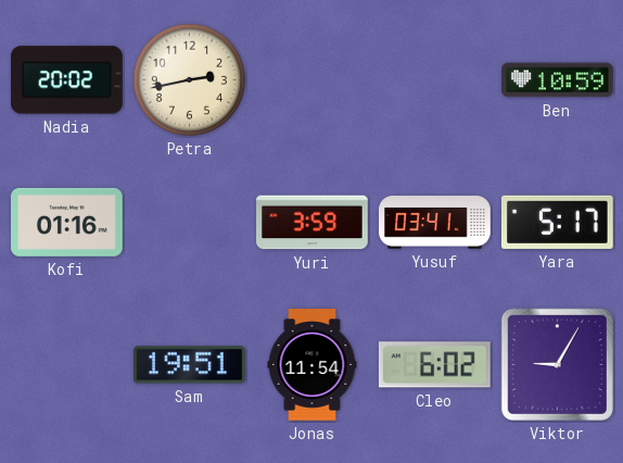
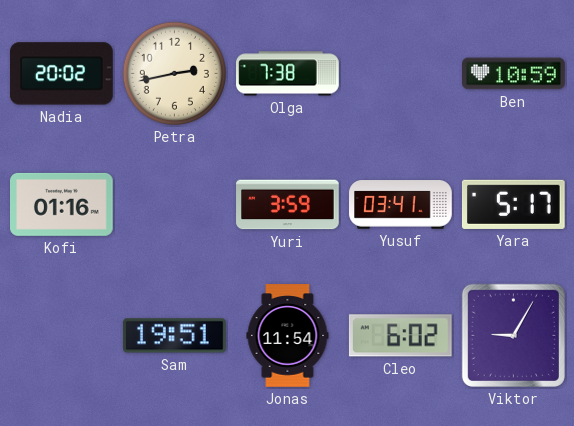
Olga: none -> 7:38
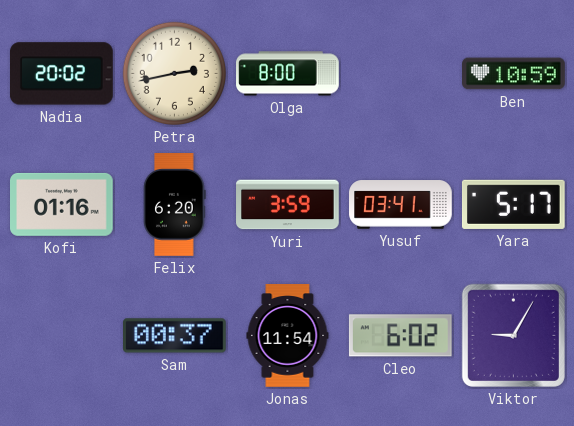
Olga: 7:38 -> 8:00
Felix: none -> 6:20
Sam: 19:51 -> 00:37
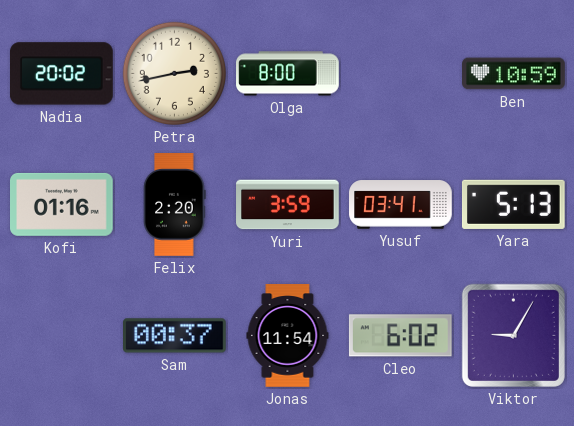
Felix: 6:20 -> 2:20
Yara: 5:17 -> 5:13
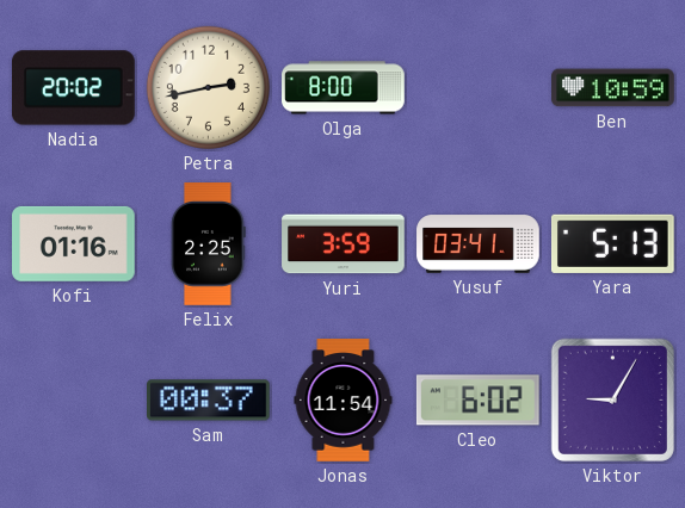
Felix: 2:20 -> 2:25
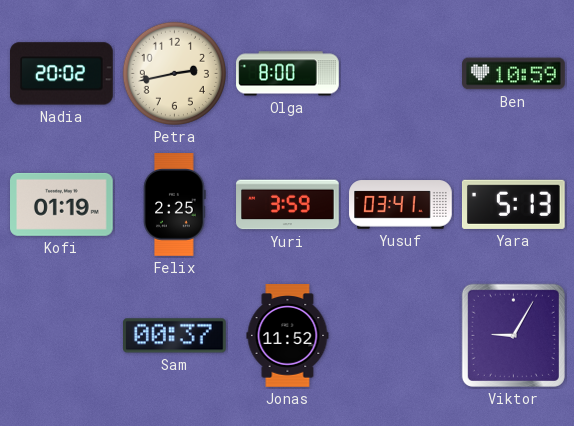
Kofi: 01:16 -> 01:19
Jonas: 11:54 -> 11:52
Cleo: 6:02 -> none
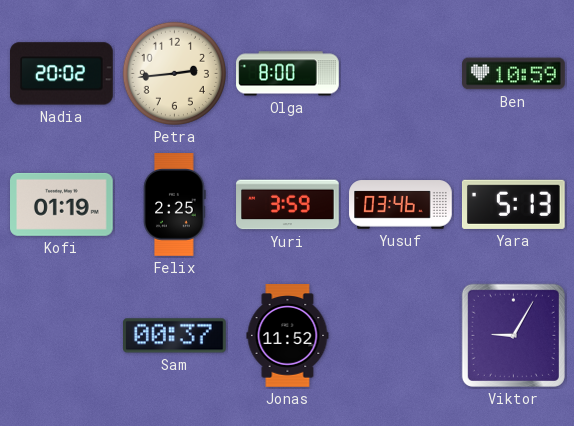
Petra: 2:43 -> 2:44
Yusuf: 03:41 -> 03:46
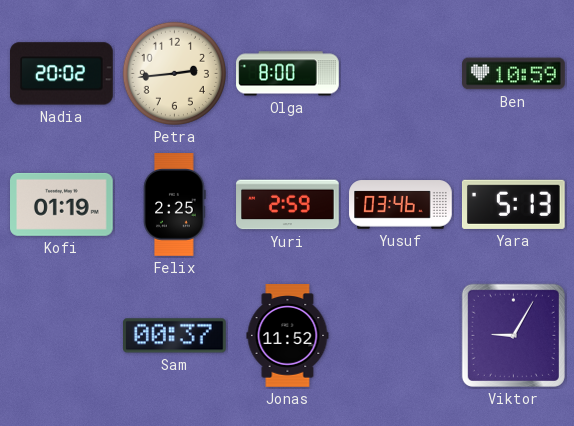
Yuri: 3:59 -> 2:59
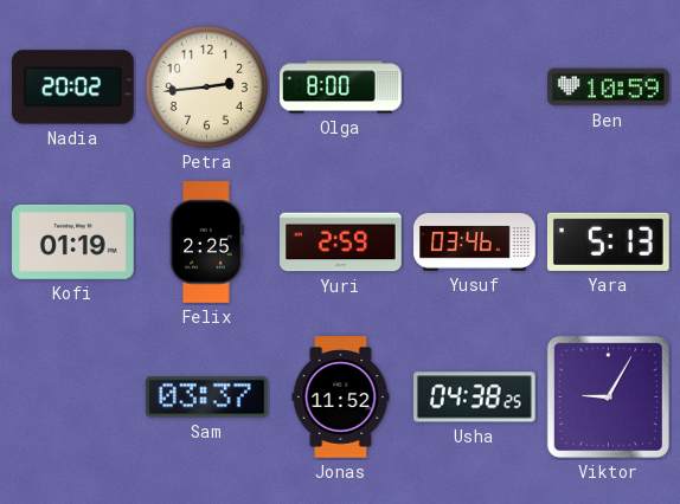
Sam: 00:37 -> 03:37
Usha: none -> 04:38
